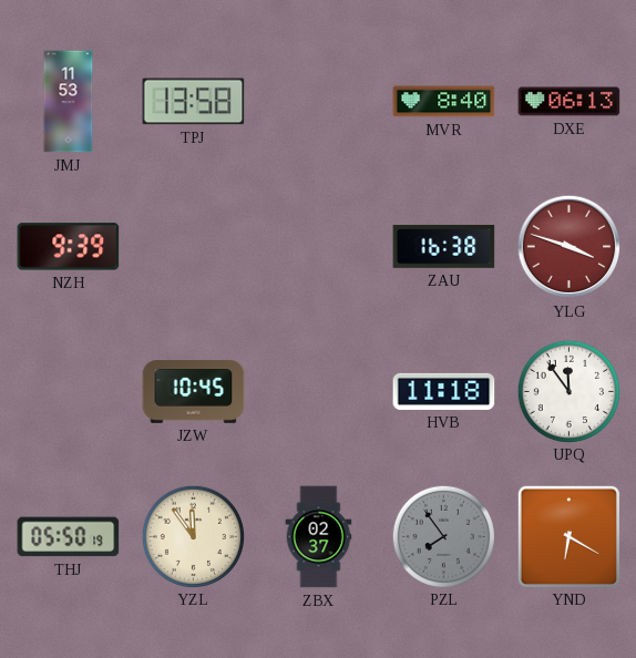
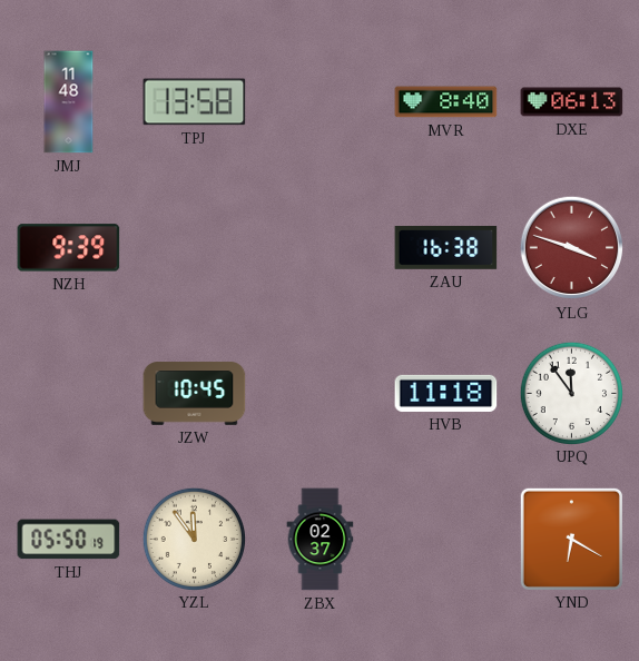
JMJ: 11:53 -> 11:48
PZL: 7:54 -> none
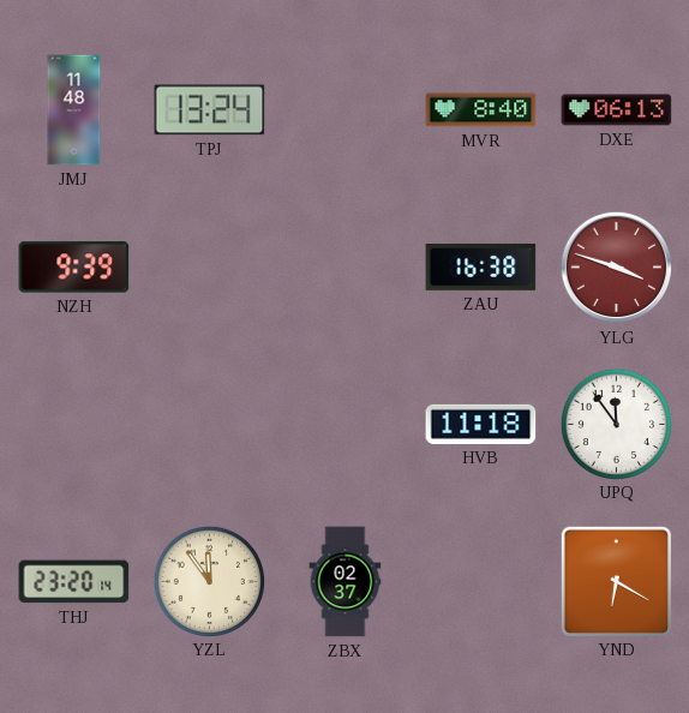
TPJ: 13:58 -> 13:24
JZW: 10:45 -> none
THJ: 05:50 -> 23:20
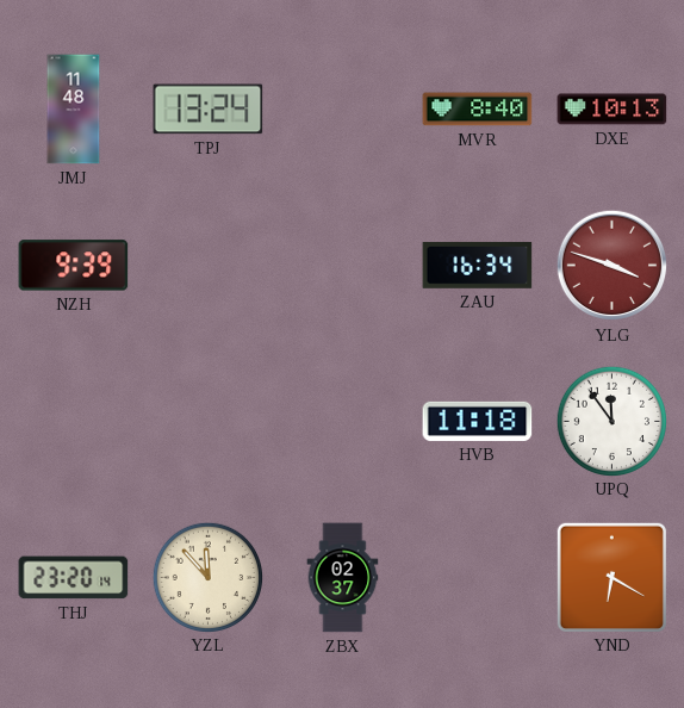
DXE: 06:13 -> 10:13
ZAU: 16:38 -> 16:34
YZL: 11:54 -> 11:53
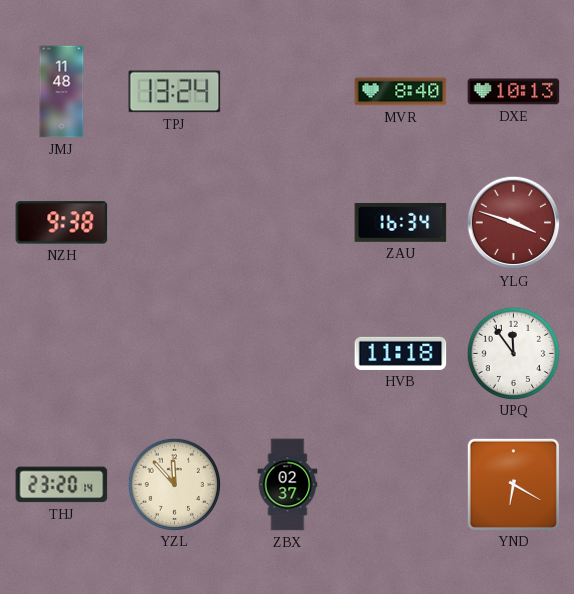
NZH: 9:39 -> 9:38
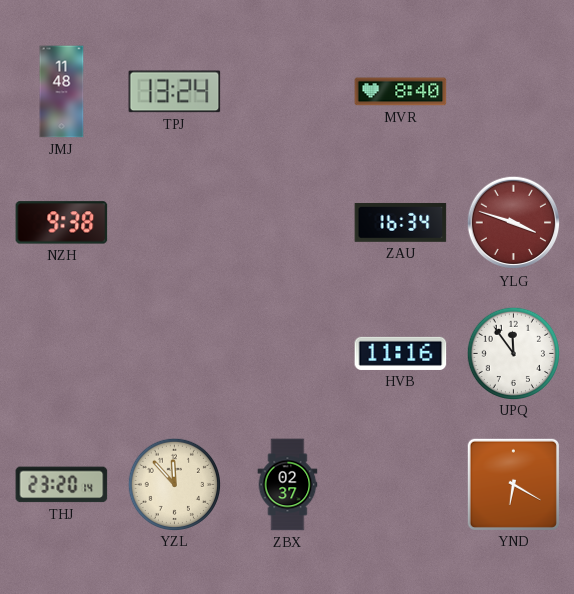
DXE: 10:13 -> none
HVB: 11:18 -> 11:16
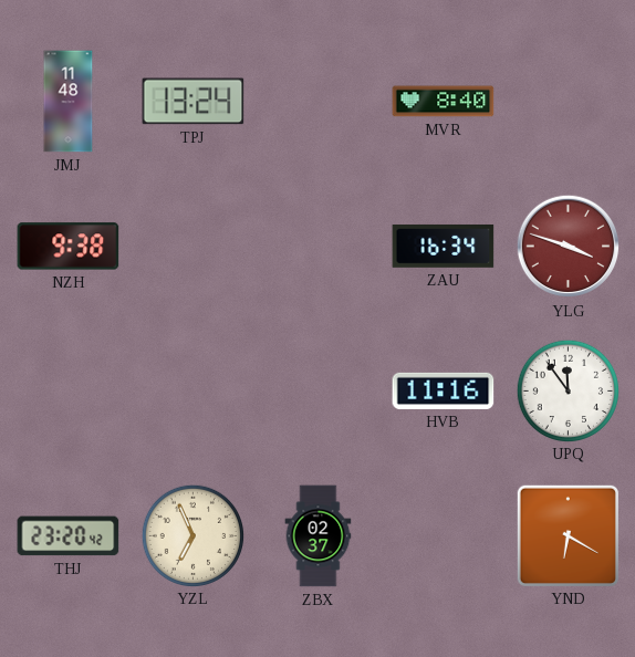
THJ: 23:20:14 -> 23:20:42
YZL: 11:53 -> 6:56
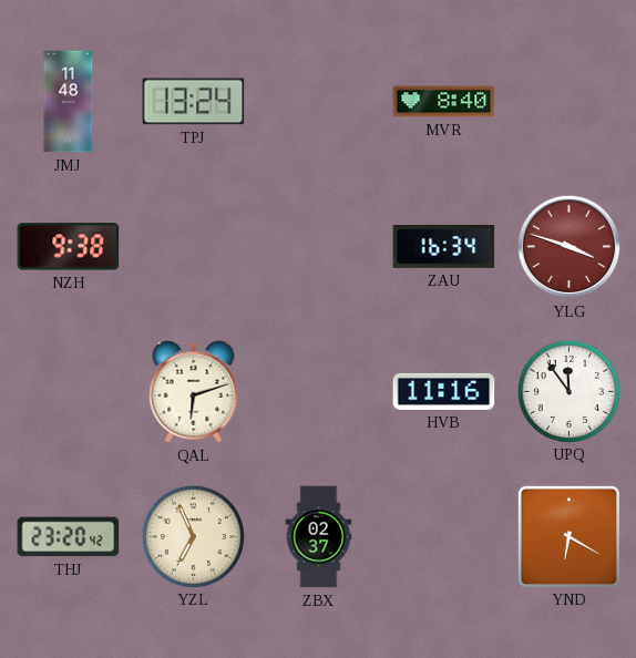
QAL: none -> 6:12
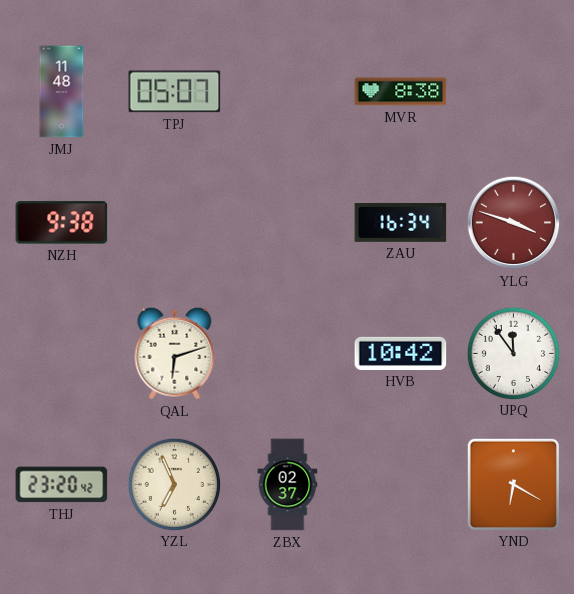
TPJ: 13:24 -> 05:07
MVR: 8:40 -> 8:38
HVB: 11:16 -> 10:42
